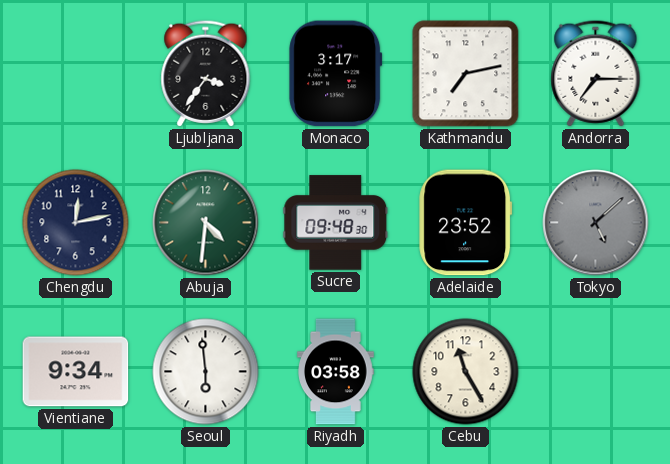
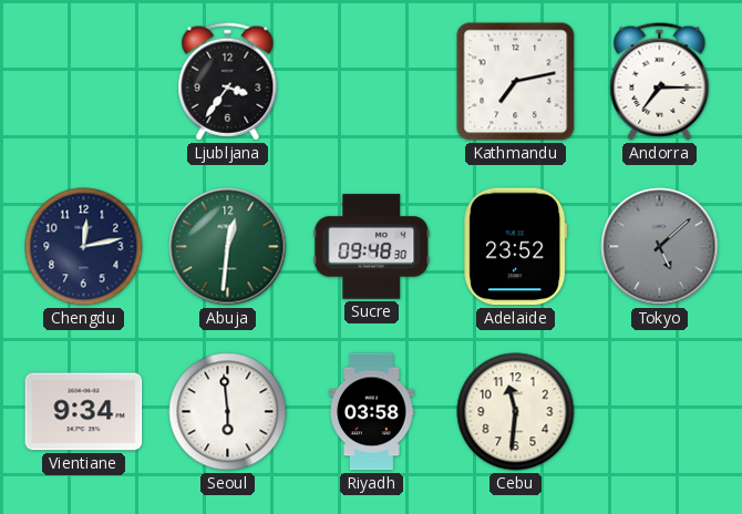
Monaco: 3:17 -> none
Abuja: 4:31 -> 12:31
Cebu: 11:25 -> 11:31
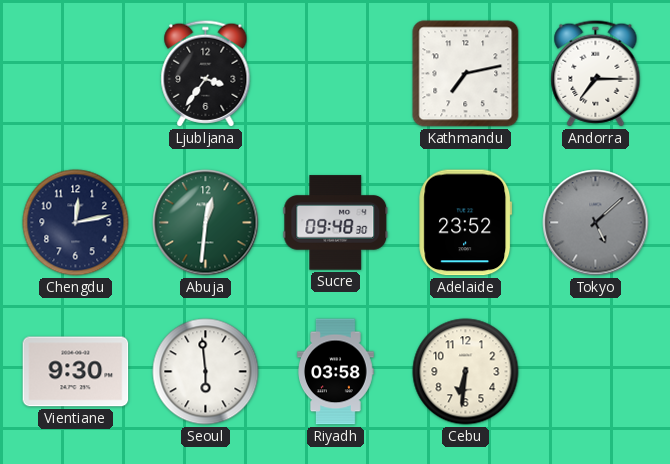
Vientiane: 9:34 -> 9:30
Cebu: 11:31 -> 6:31
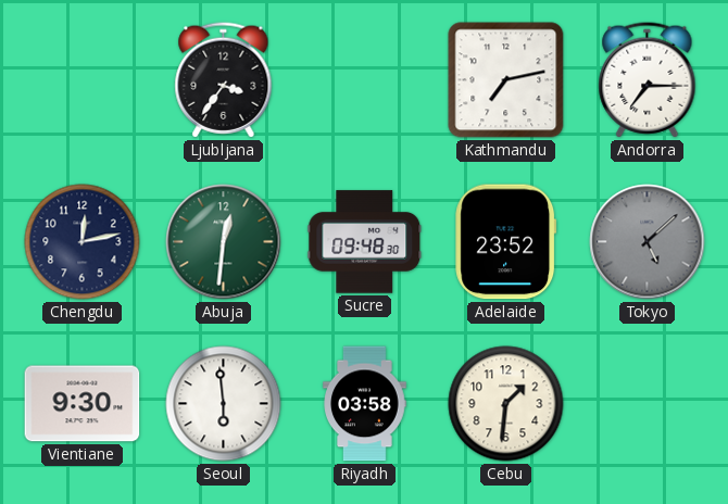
Cebu: 6:31 -> 1:31
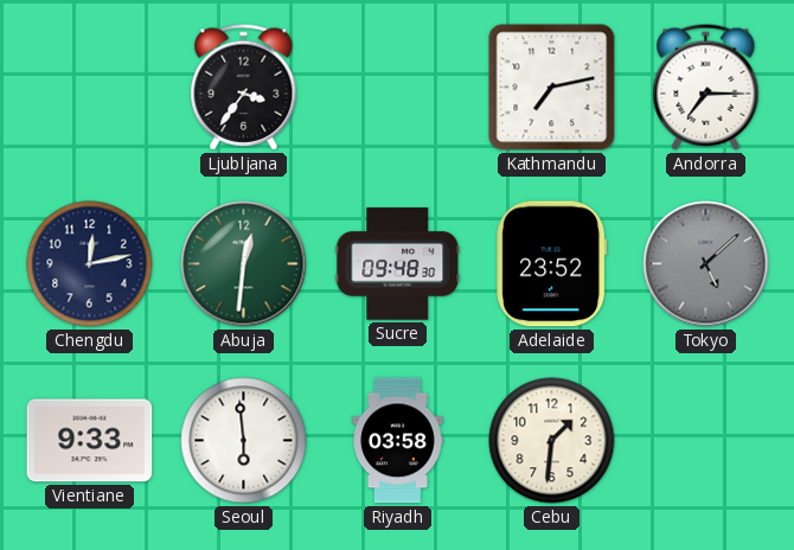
Vientiane: 9:30 -> 9:33
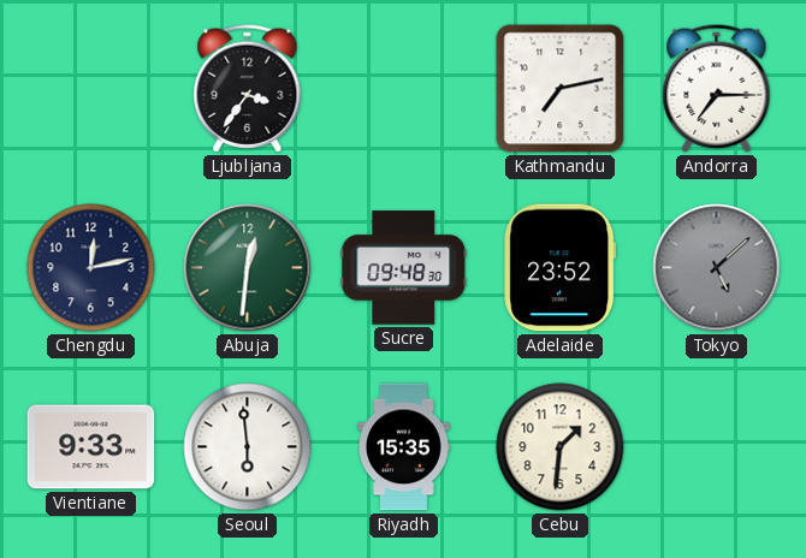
Riyadh: 03:58 -> 15:35
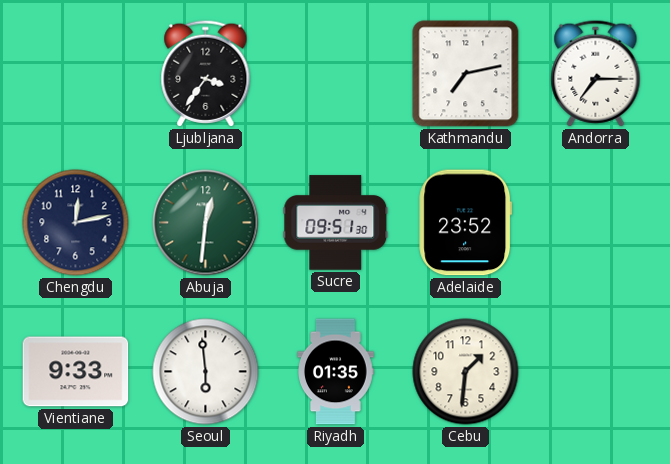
Sucre: 09:48 -> 09:51
Tokyo: 5:08 -> none
Riyadh: 15:35 -> 01:35
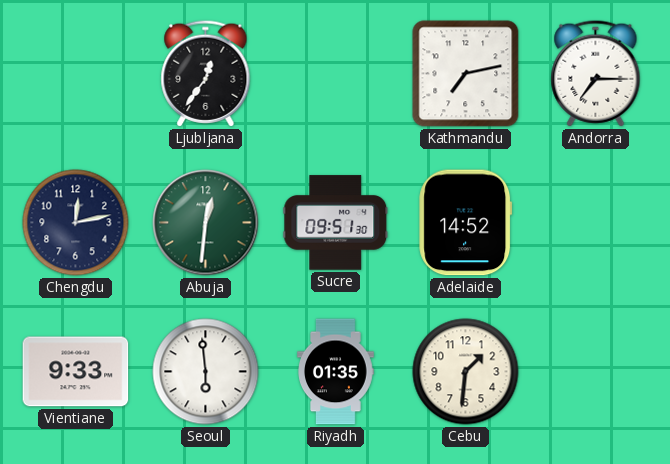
Ljubljana: 3:36 -> 12:36
Adelaide: 23:52 -> 14:52
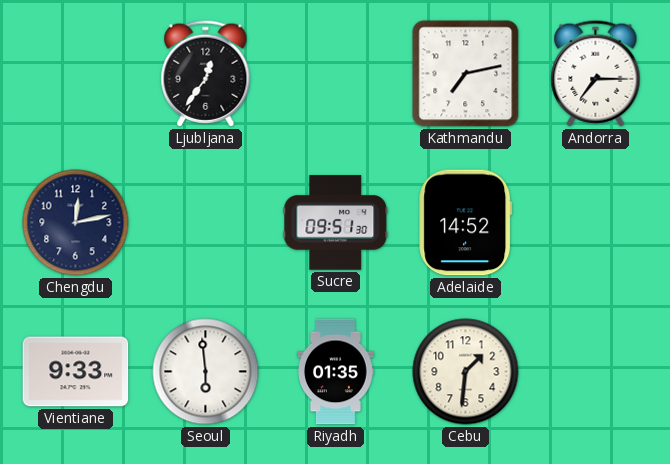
Abuja: 12:31 -> none
